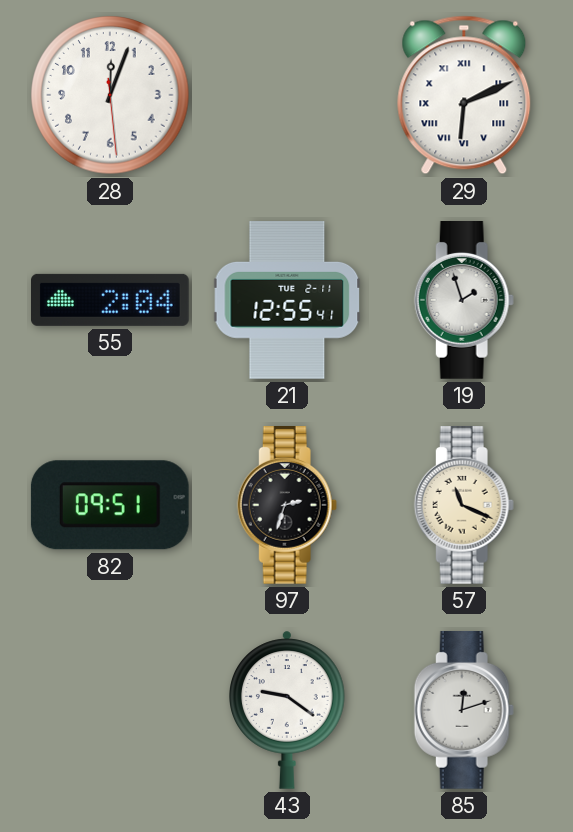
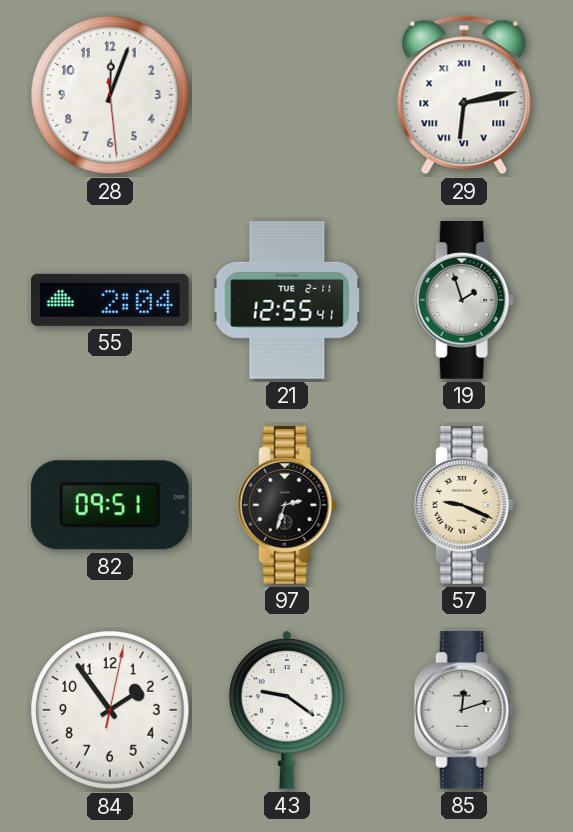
29: 6:11 -> 6:13
57: 11:19 -> 9:19
84: none -> 1:54
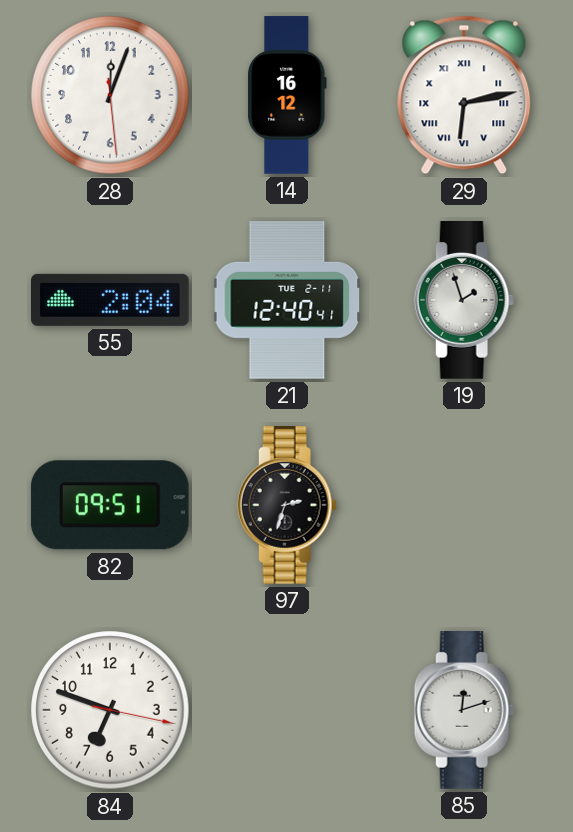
14: none -> 16:12
21: 12:55 -> 12:40
57: 9:19 -> none
84: 1:54 -> 6:48
43: 9:21 -> none
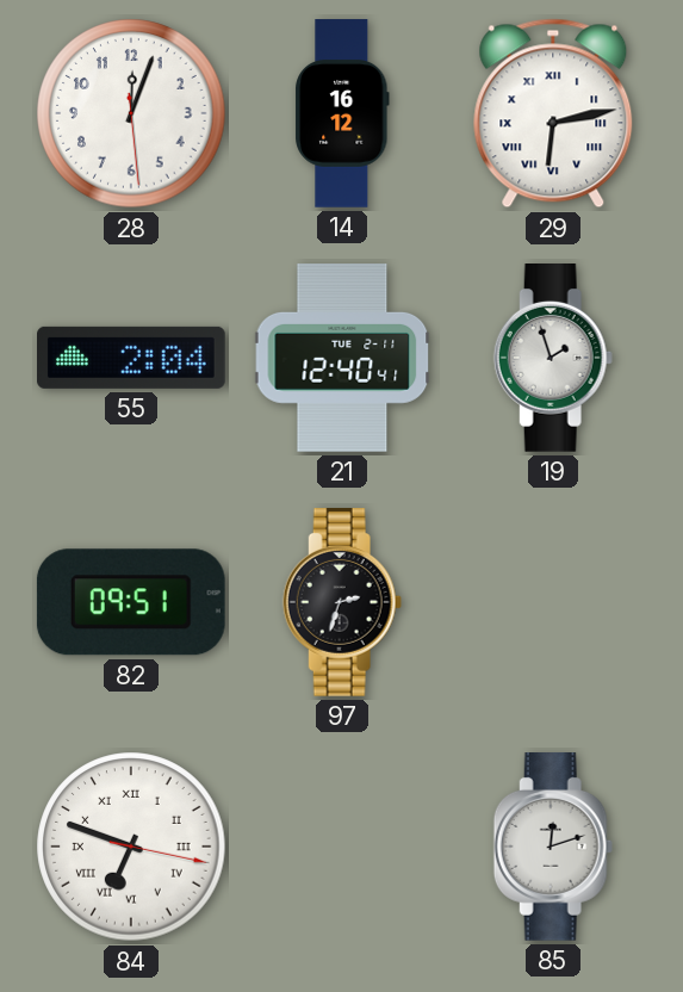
84 numerals: Arabic -> Roman
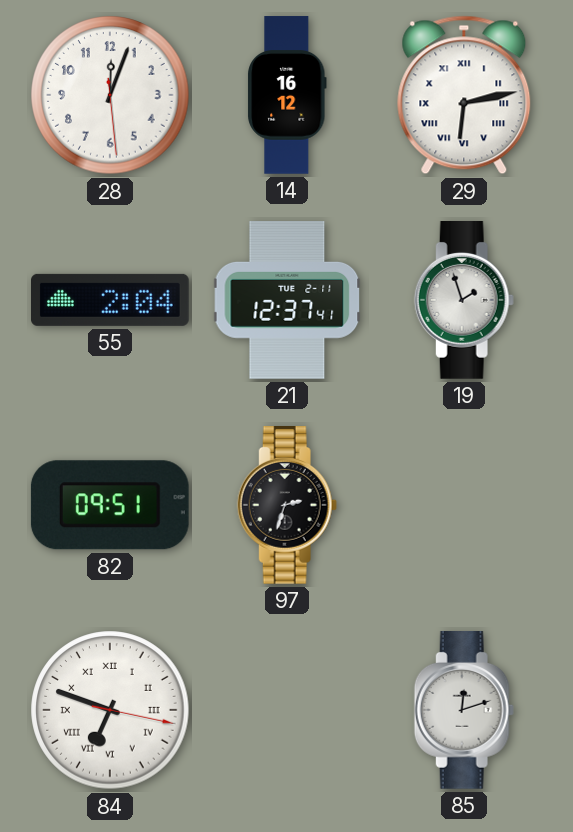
21: 12:40 -> 12:37
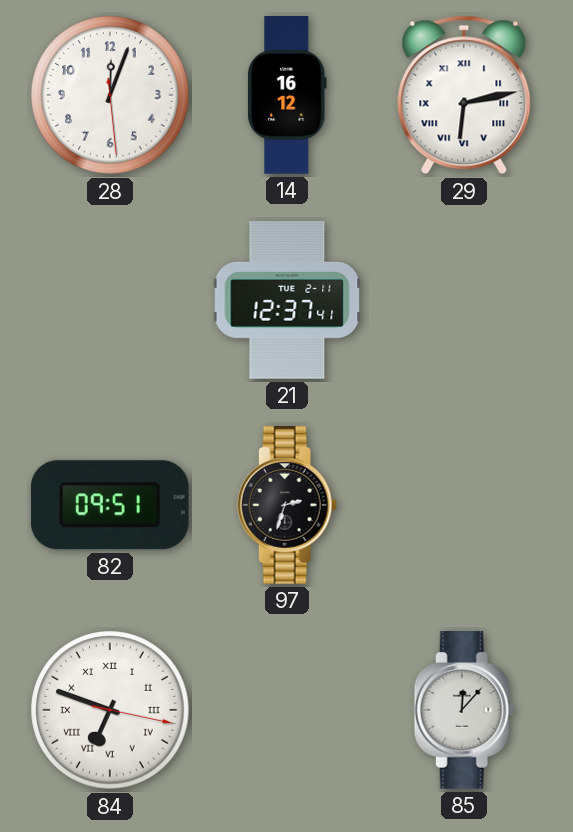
55: 2:04 -> none
19: 1:57 -> none
85: 12:12 -> 12:07
